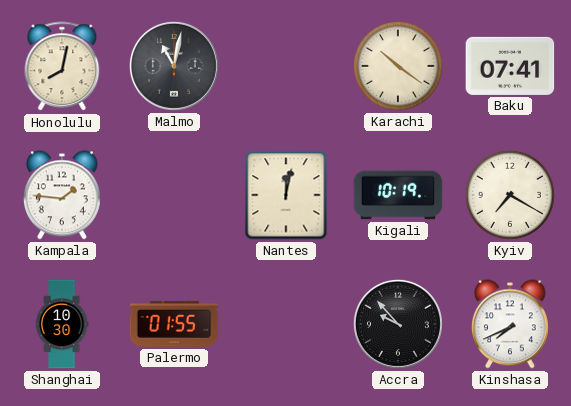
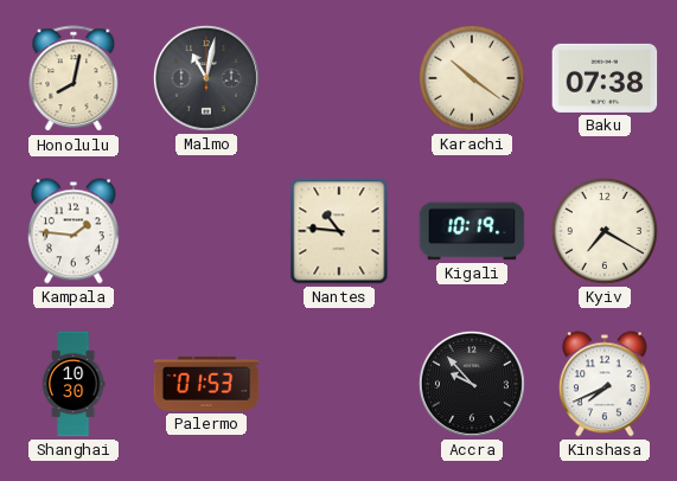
Baku: 07:41 -> 07:38
Nantes: 12:02 -> 10:46
Palermo: 01:55 -> 01:53
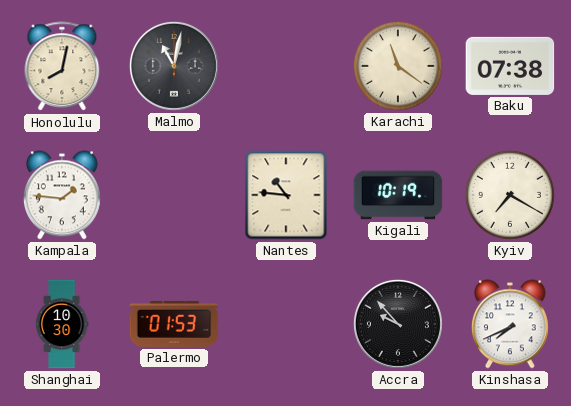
Karachi: 10:21 -> 11:21
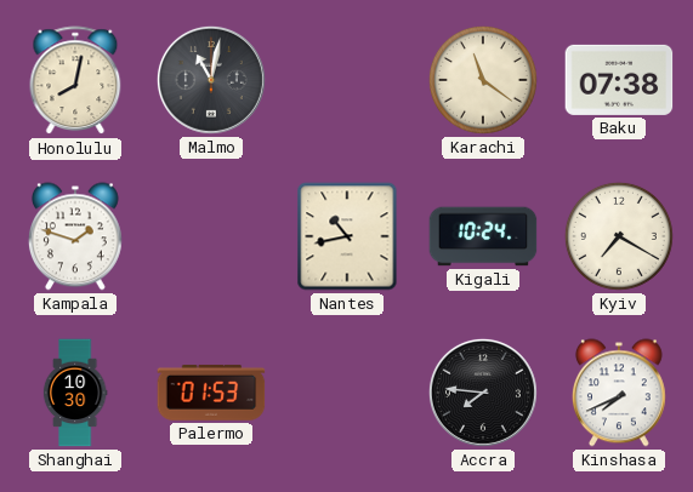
Kampala: 1:46 -> 1:48
Nantes: 10:46 -> 10:43
Kigali: 10:19 -> 10:24
Accra: 9:53 -> 7:46
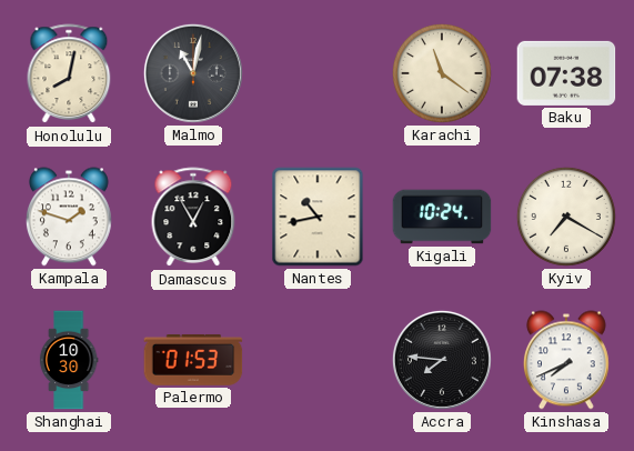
Damascus: none -> 12:55
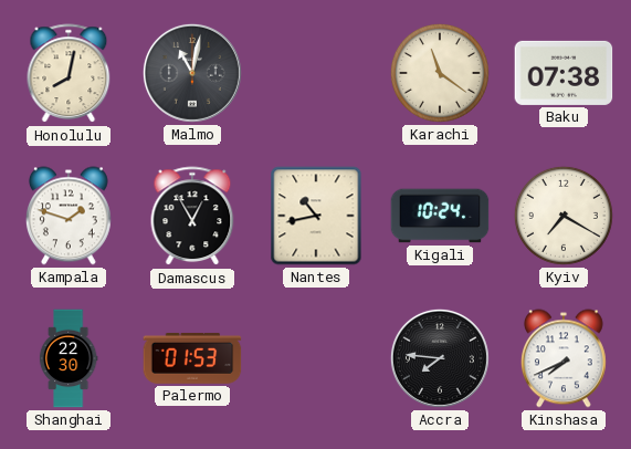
Shanghai: 10:30 -> 22:30
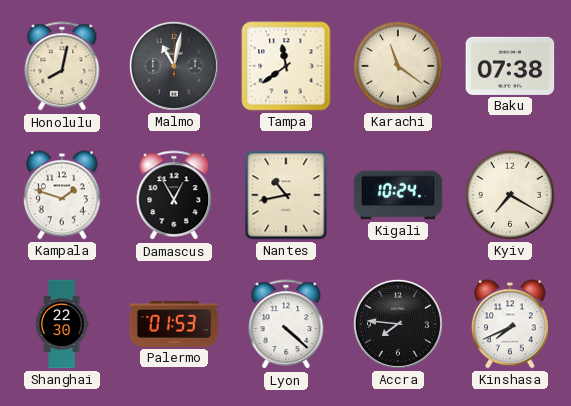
Tampa: none -> 11:39
Lyon: none -> 4:22
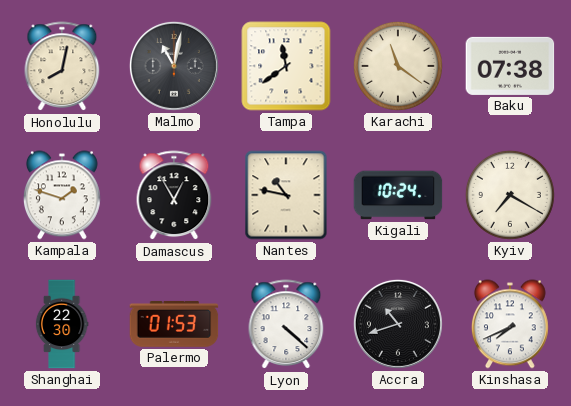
Nantes: 10:43 -> 10:47
Accra: 7:46 -> 10:42
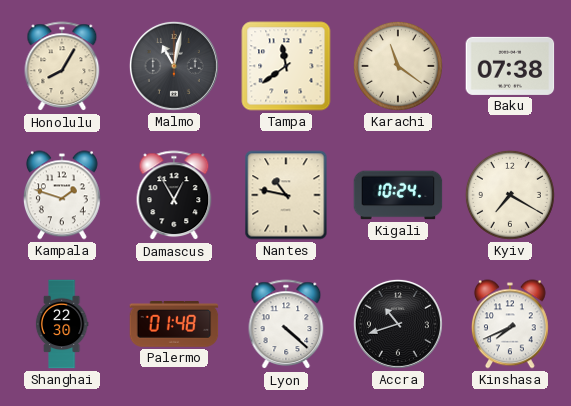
Honolulu: 8:02 -> 8:05
Palermo: 01:53 -> 01:48
